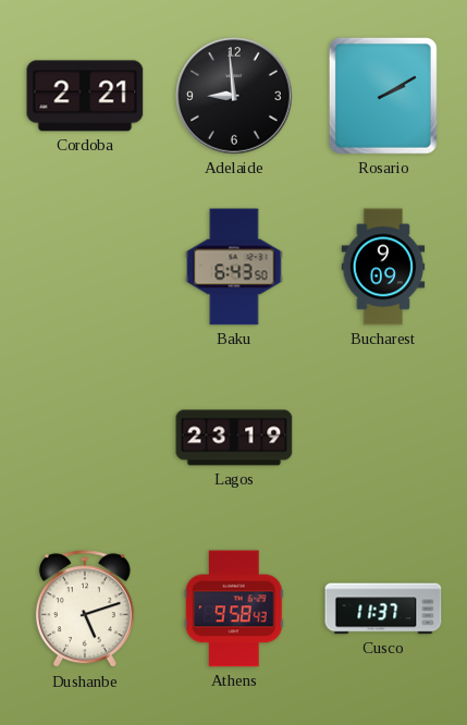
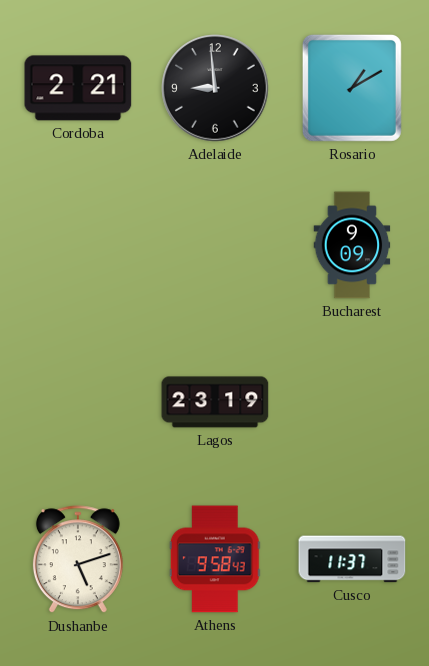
Rosario: 2:10 -> 1:10
Baku: 6:43 -> none
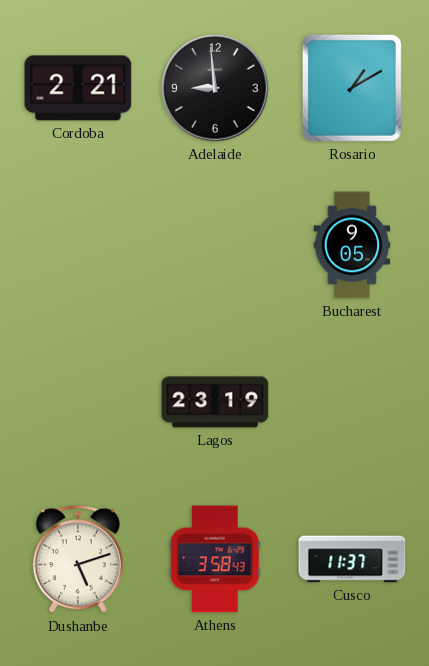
Bucharest: 9:09 -> 9:05
Athens: 9:58 -> 3:58
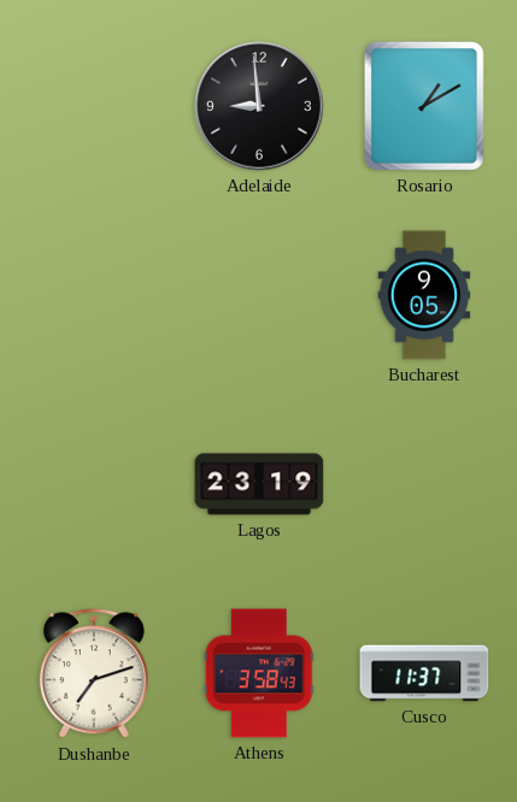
Cordoba: 2:21 -> none
Dushanbe: 5:12 -> 7:12
